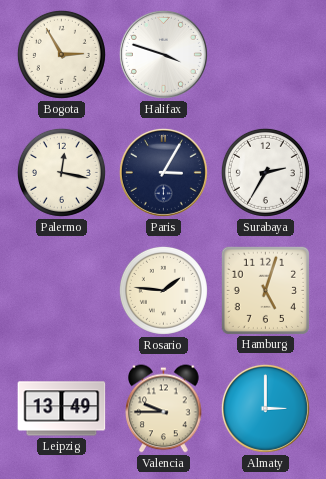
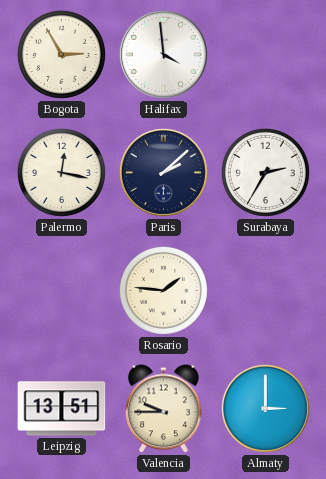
Halifax: 3:48 -> 3:59
Paris: 3:05 -> 2:08
Hamburg: 5:03 -> none
Leipzig: 13:49 -> 13:51
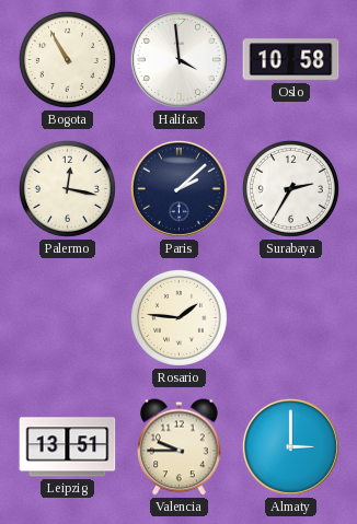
Bogota: 2:55 -> 10:55
Oslo: none -> 10:58
